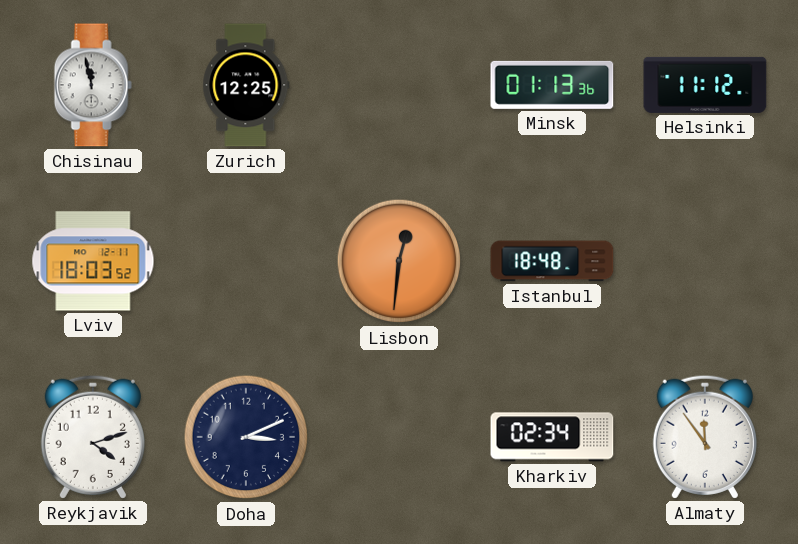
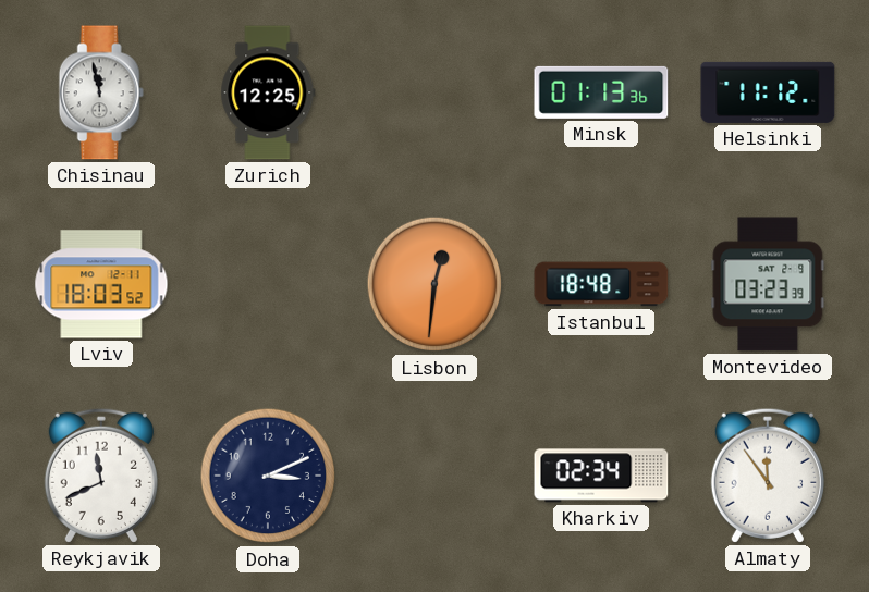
Montevideo: none -> 03:23
Reykjavik: 4:12 -> 11:41
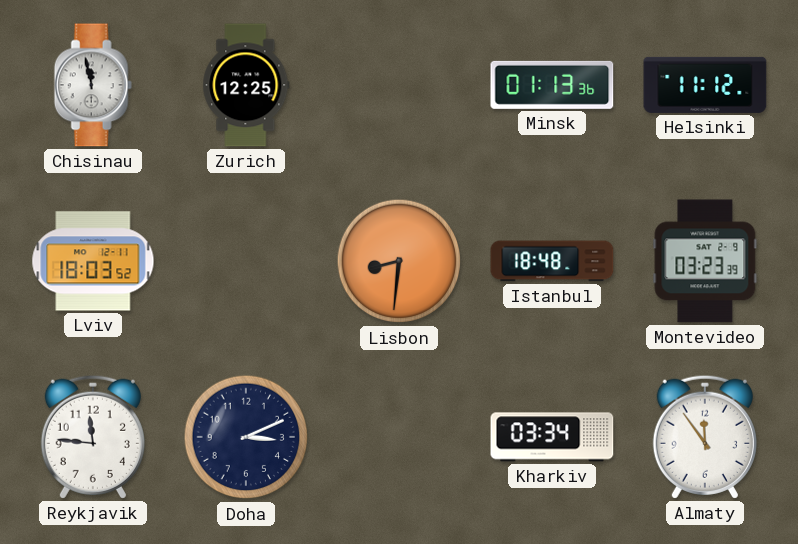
Lisbon: 12:31 -> 8:31
Reykjavik: 11:41 -> 11:46
Kharkiv: 02:34 -> 03:34
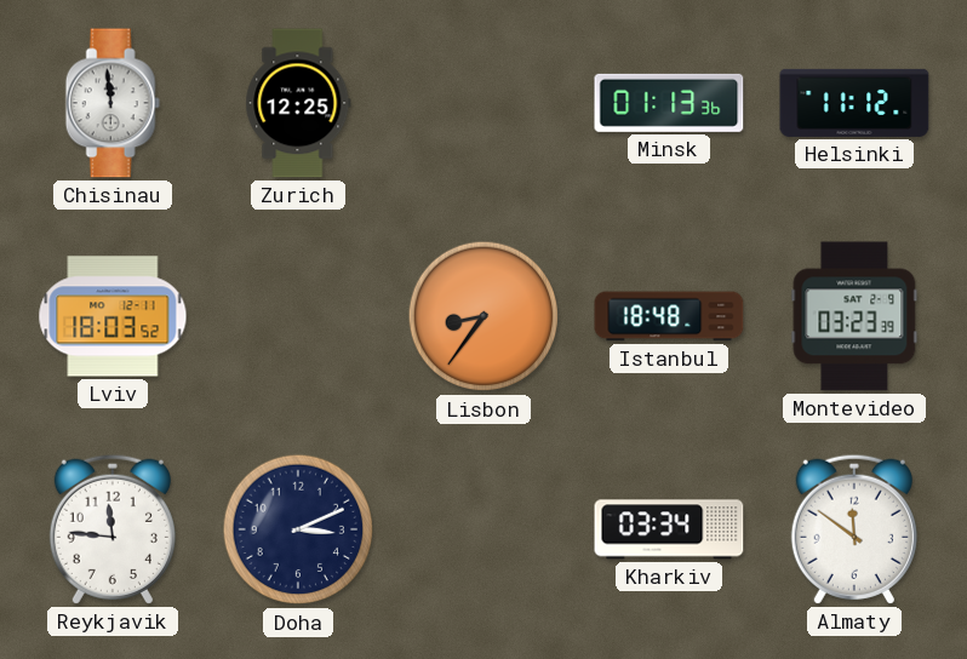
Chisinau: 11:58 -> 11:59
Lisbon: 8:31 -> 8:36
Almaty: 11:54 -> 11:51
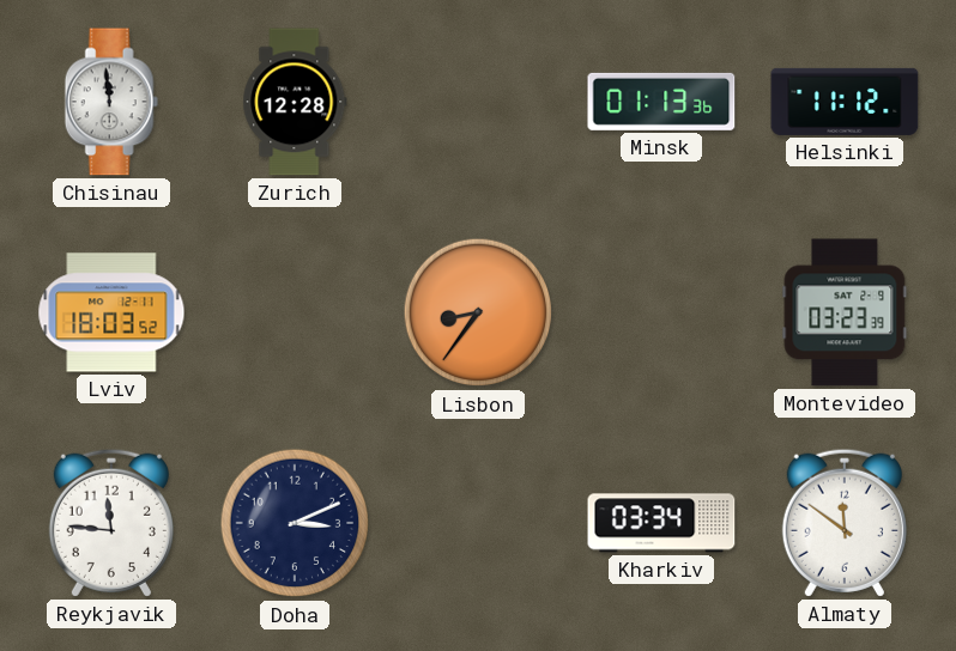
Zurich: 12:25 -> 12:28
Istanbul: 18:48 -> none
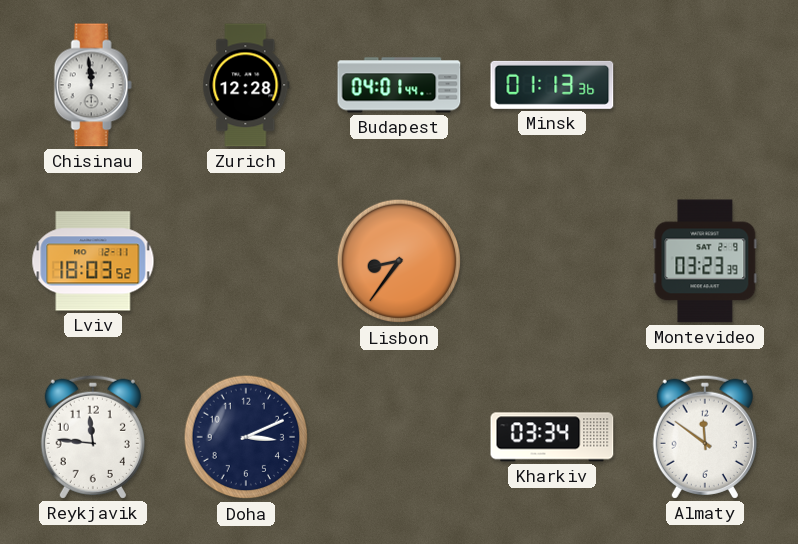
Budapest: none -> 04:01
Helsinki: 11:12 -> none
